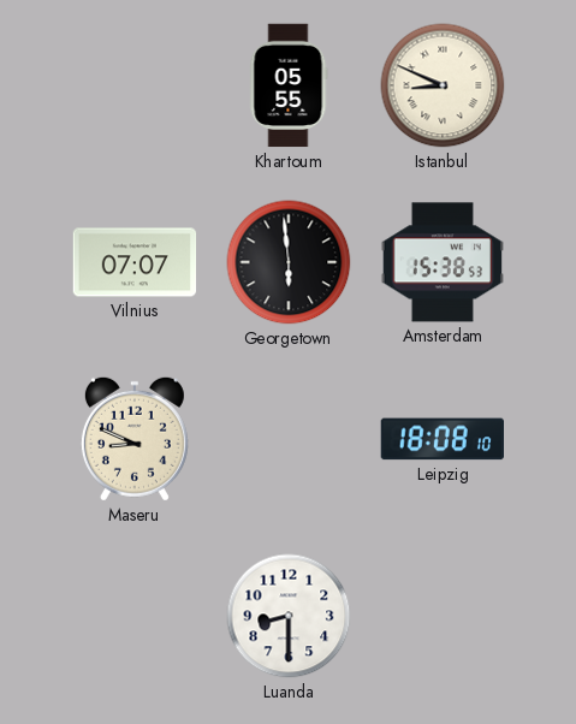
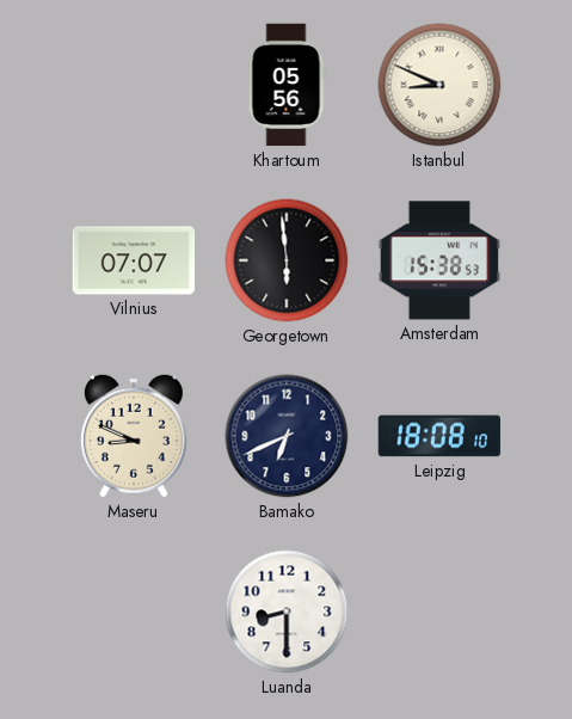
Khartoum: 05:55 -> 05:56
Bamako: none -> 6:41
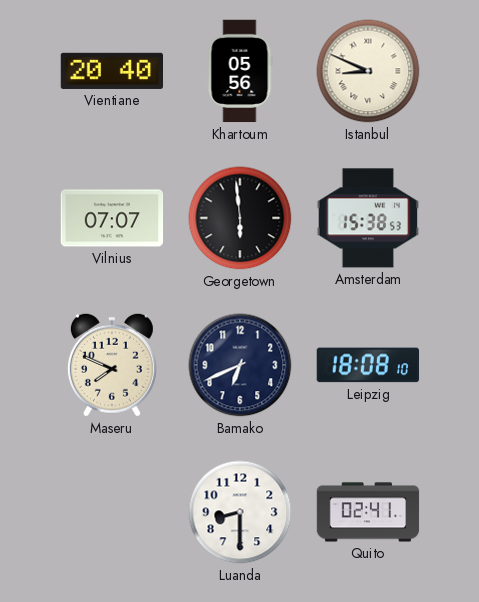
Vientiane: none -> 20:40
Maseru: 8:49 -> 7:49
Quito: none -> 02:41
